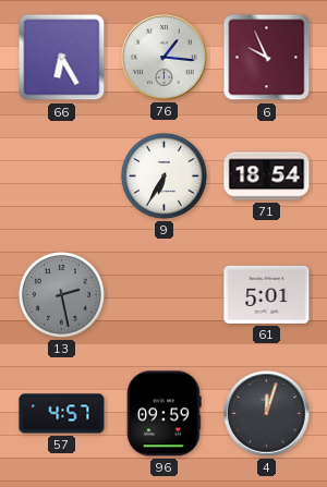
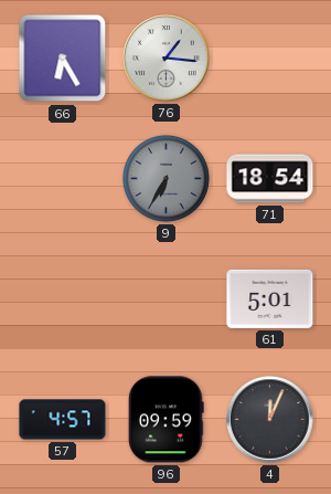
6: 9:56 -> none
9 dial: white -> grey
13: 2:28 -> none
4: 12:03 -> 12:04
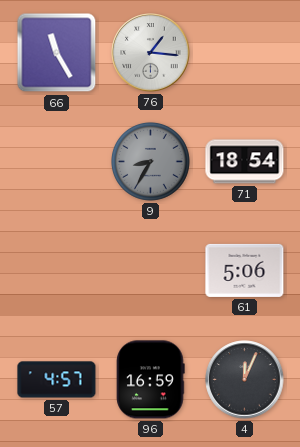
66: 6:25 -> 11:25
9: 6:35 -> 8:35
61: 5:01 -> 5:06
96: 09:59 -> 16:59
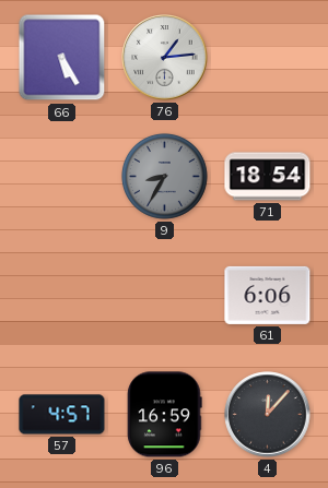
66: 11:25 -> 5:25
76: 1:16 -> 1:14
61: 5:06 -> 6:06
4: 12:04 -> 12:07
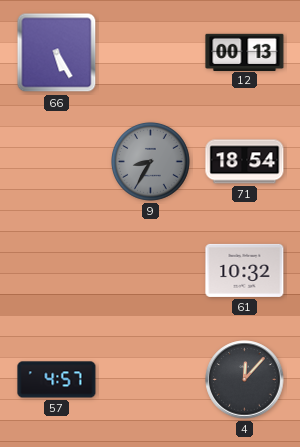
76: 1:14 -> none
12: none -> 00:13
61: 6:06 -> 10:32
96: 16:59 -> none
